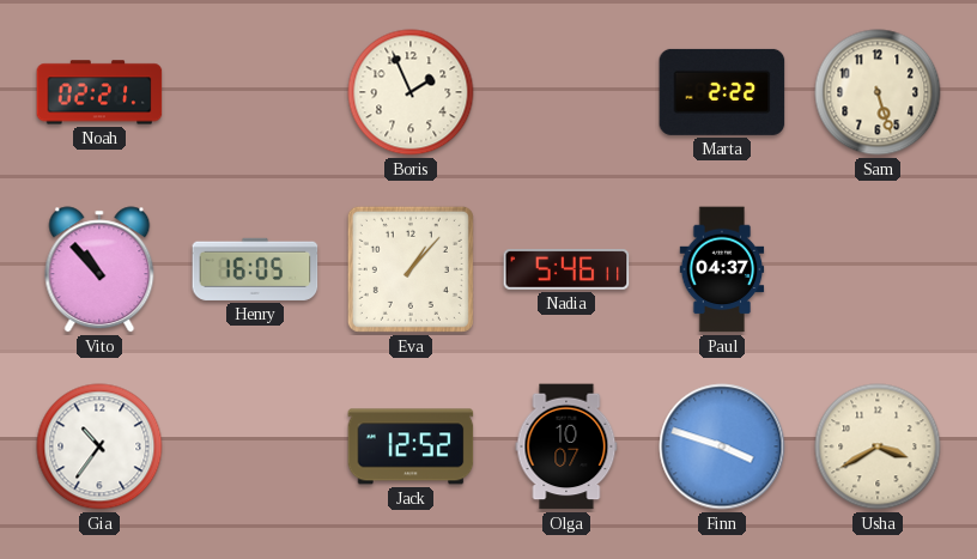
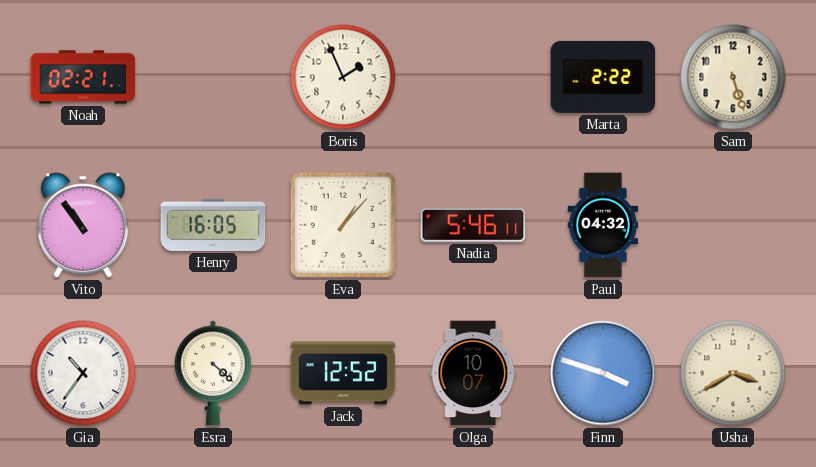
Vito: 10:53 -> 10:54
Paul: 04:37 -> 04:32
Esra: none -> 4:22
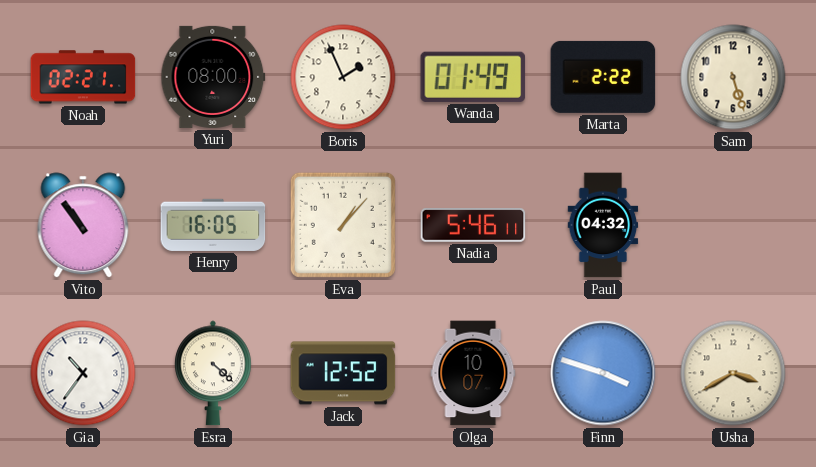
Yuri: none -> 08:00
Wanda: none -> 01:49
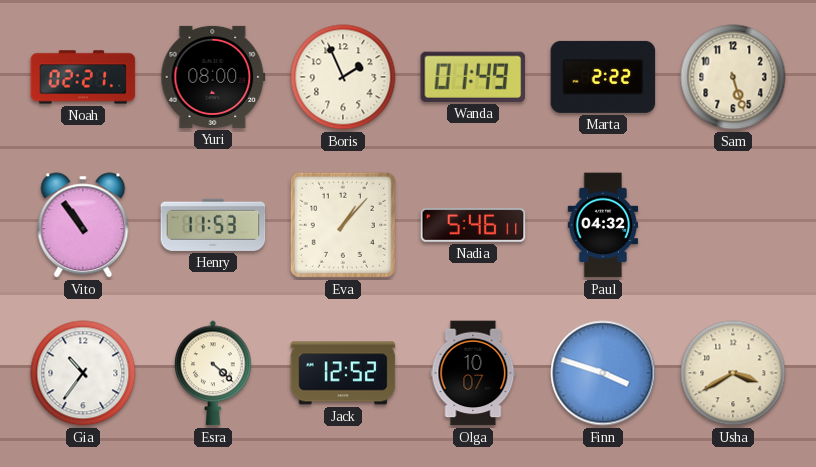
Henry: 16:05 -> 11:53
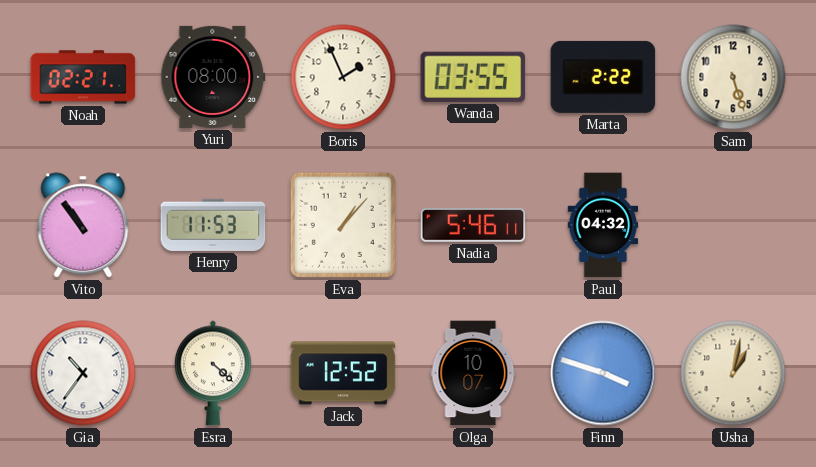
Wanda: 01:49 -> 03:55
Usha: 3:40 -> 1:02
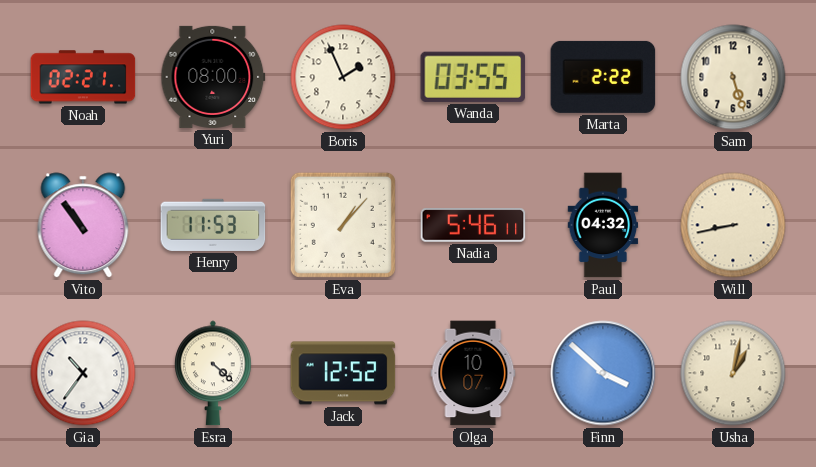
Will: none -> 8:43
Finn: 3:48 -> 3:52
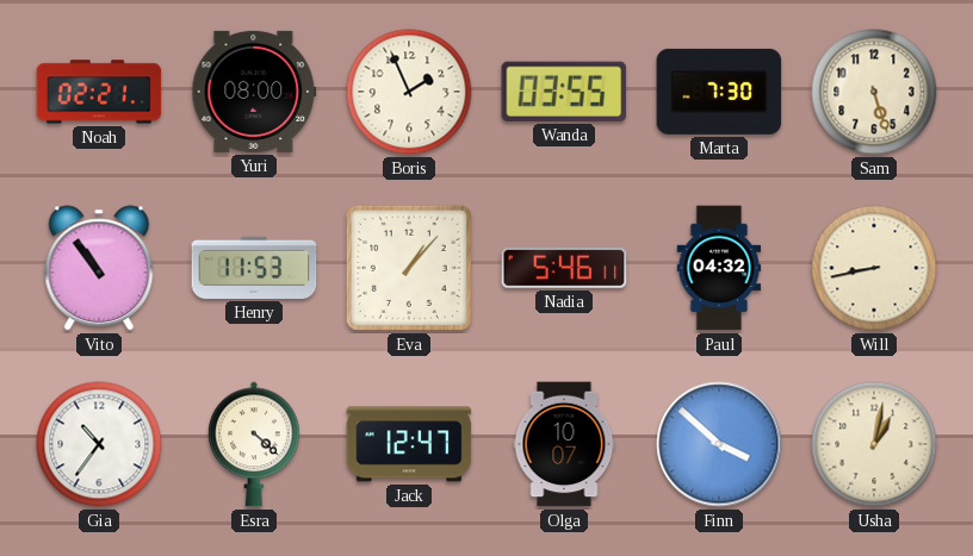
Marta: 2:22 -> 7:30
Jack: 12:52 -> 12:47
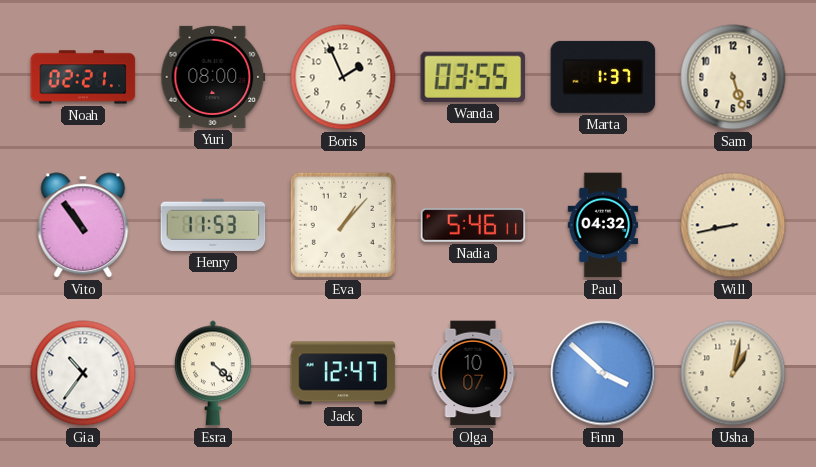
Marta: 7:30 -> 1:37
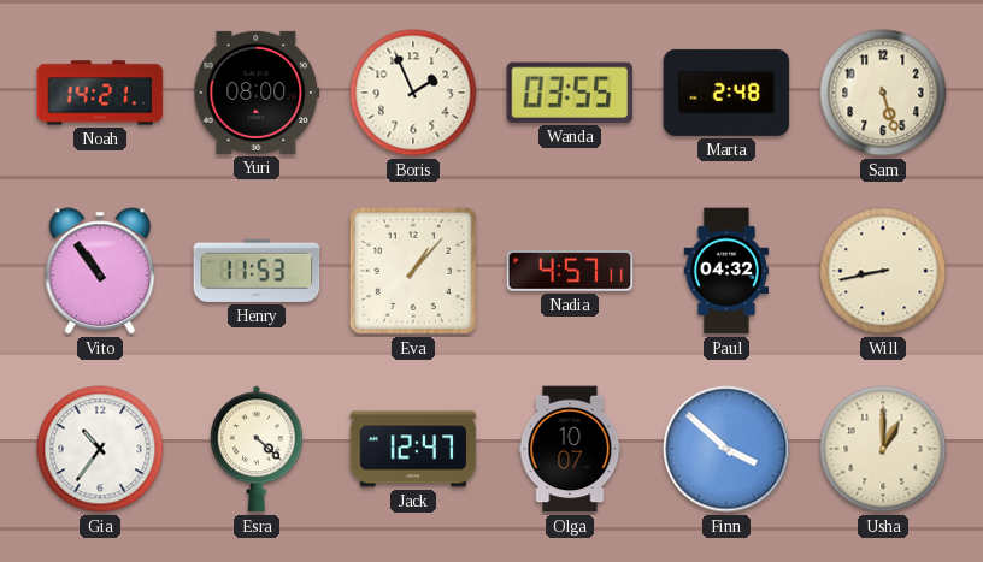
Noah: 02:21 -> 14:21
Marta: 1:37 -> 2:48
Nadia: 5:46 -> 4:57
Usha: 1:02 -> 1:00
